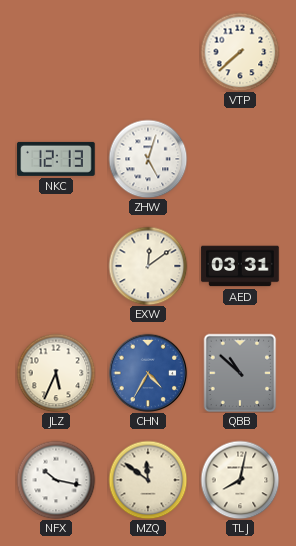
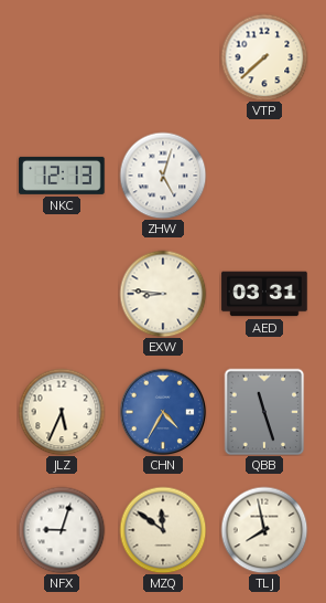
EXW: 12:09 -> 8:46
QBB: 10:52 -> 11:27
NFX: 10:17 -> 9:03
TLJ: 8:02 -> 7:58
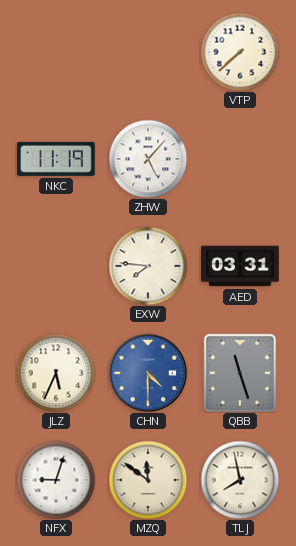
NKC: 12:13 -> 11:19
ZHW: 5:03 -> 5:07
EXW: 8:46 -> 7:46
CHN: 4:35 -> 4:30
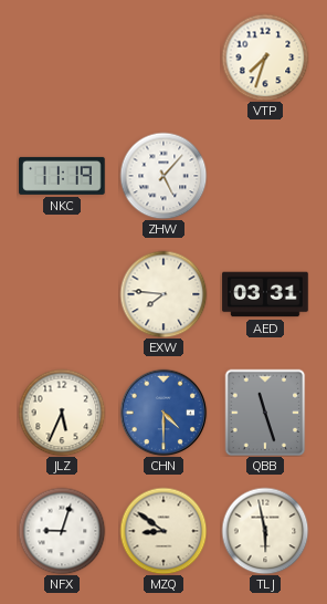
VTP: 7:38 -> 7:33
MZQ: 11:51 -> 8:51
TLJ: 7:58 -> 5:58
